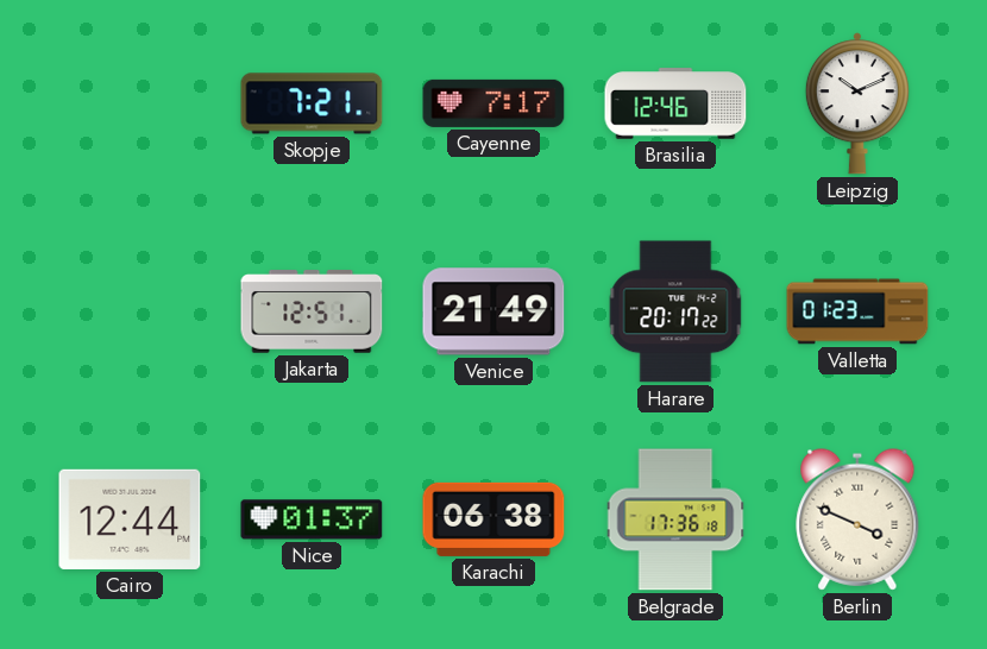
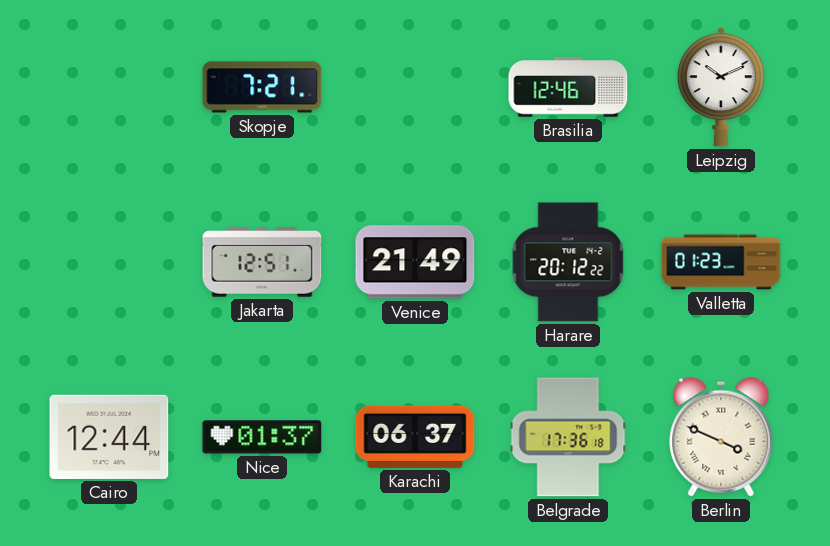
Cayenne: 7:17 -> none
Harare: 20:17 -> 20:12
Karachi: 06:38 -> 06:37
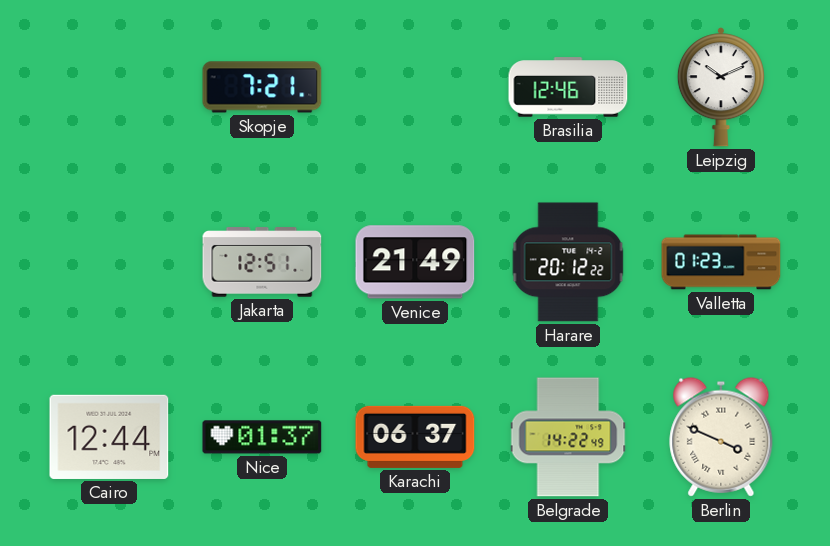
Belgrade: 17:36 -> 14:22
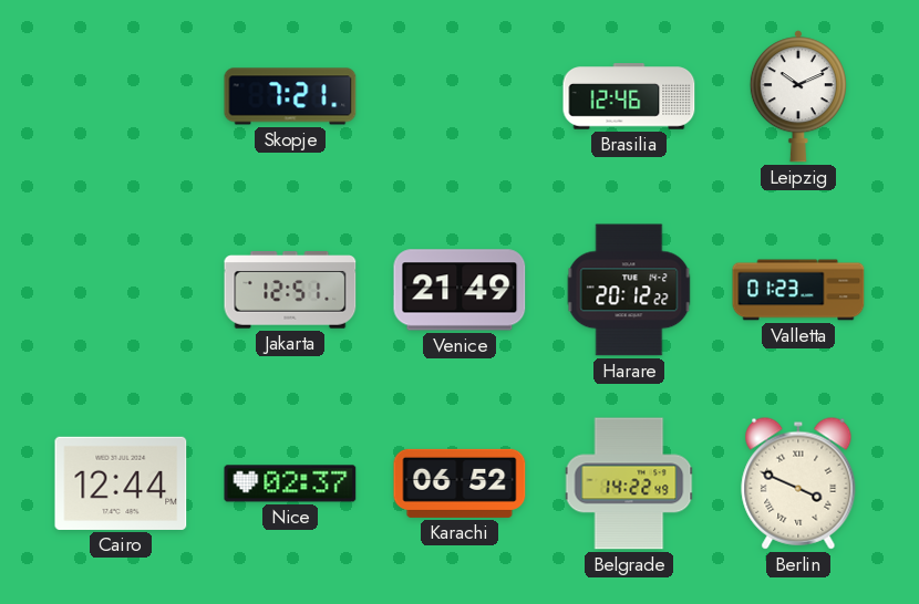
Nice: 01:37 -> 02:37
Karachi: 06:37 -> 06:52
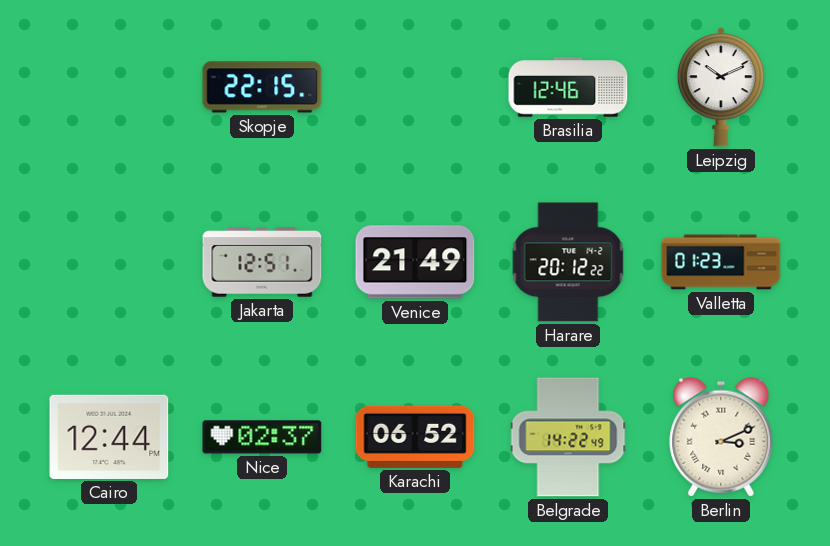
Skopje: 7:21 -> 22:15
Berlin: 3:49 -> 3:11
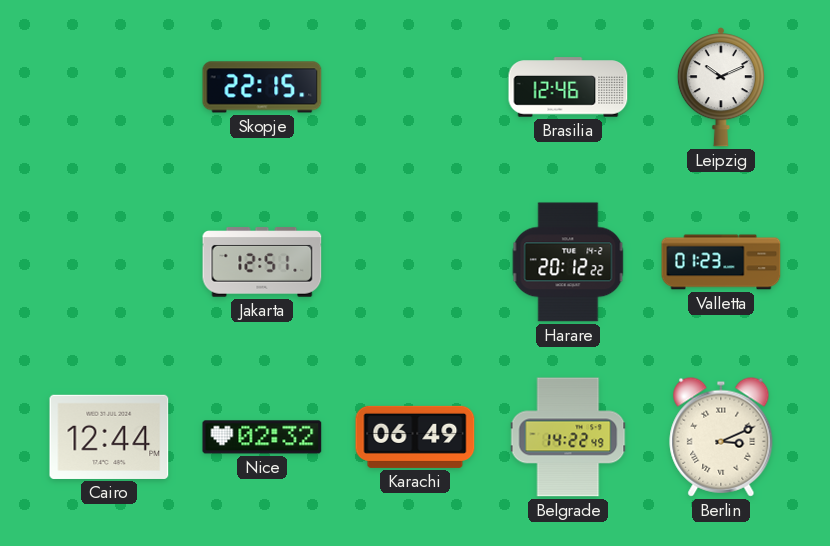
Venice: 21:49 -> none
Nice: 02:37 -> 02:32
Karachi: 06:52 -> 06:49
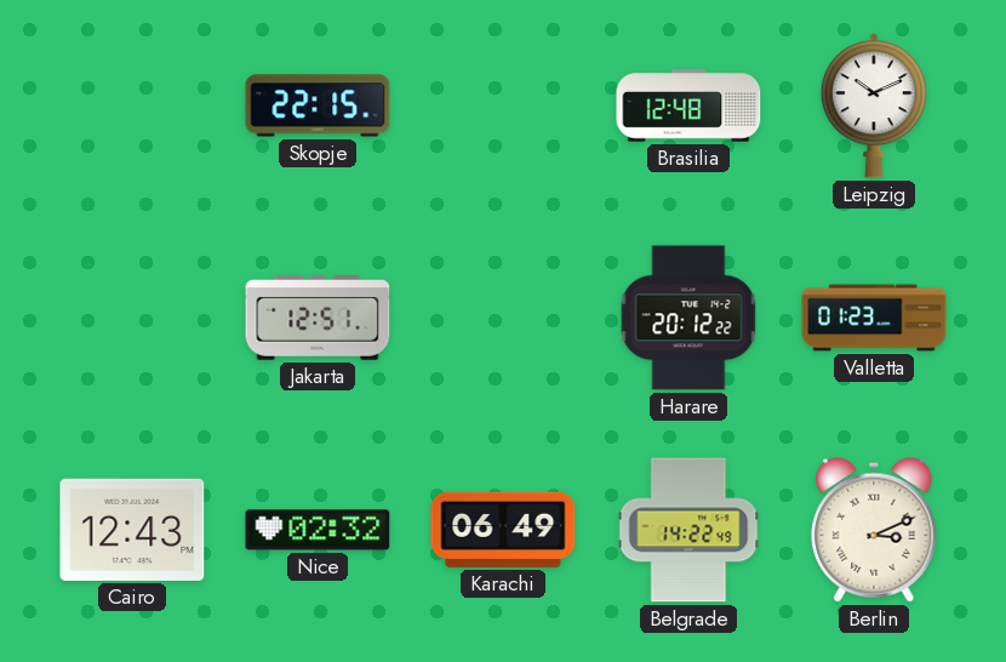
Brasilia: 12:46 -> 12:48
Cairo: 12:44 -> 12:43
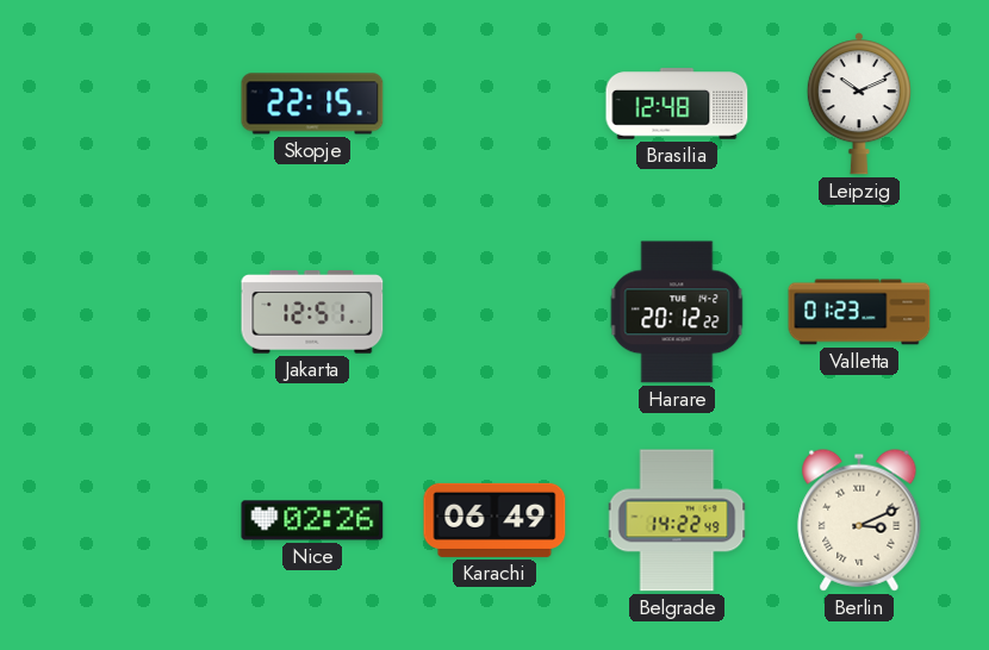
Cairo: 12:43 -> none
Nice: 02:32 -> 02:26
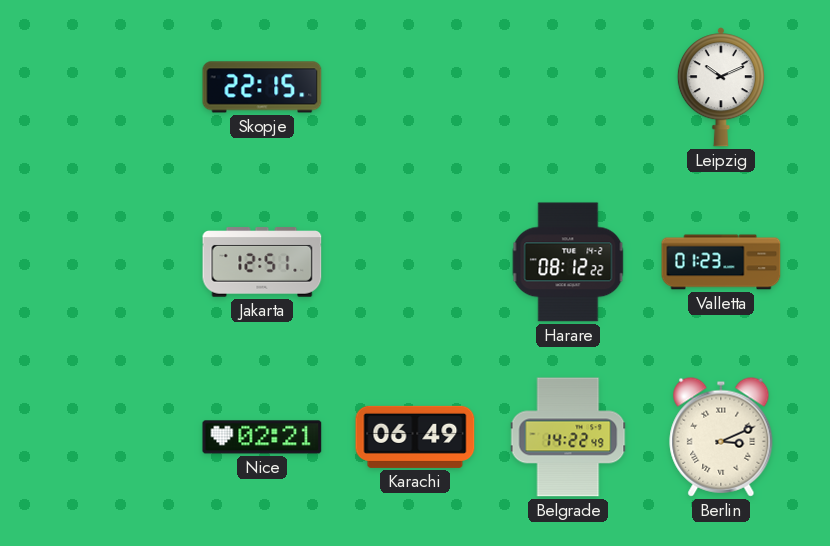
Brasilia: 12:48 -> none
Harare: 20:12 -> 08:12
Nice: 02:26 -> 02:21
